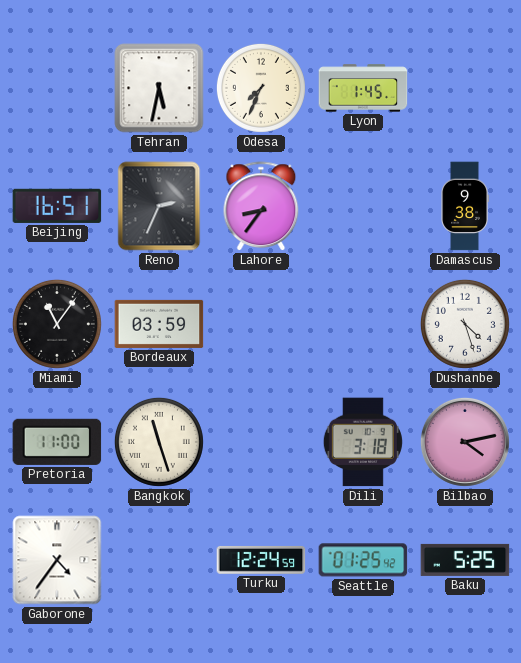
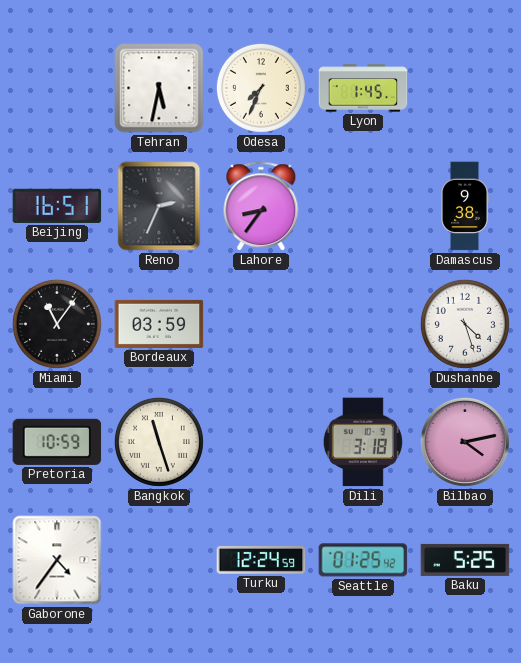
Pretoria: 11:00 -> 10:59
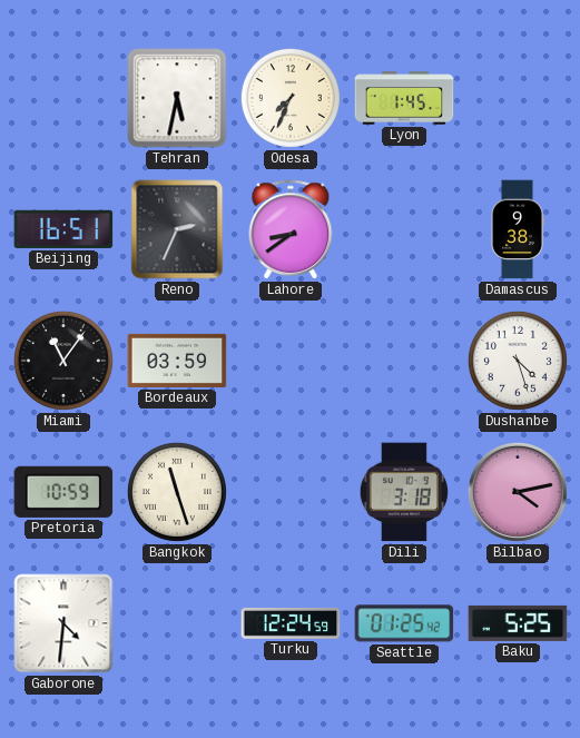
Lahore: 8:36 -> 8:39
Gaborone: 4:36 -> 4:31
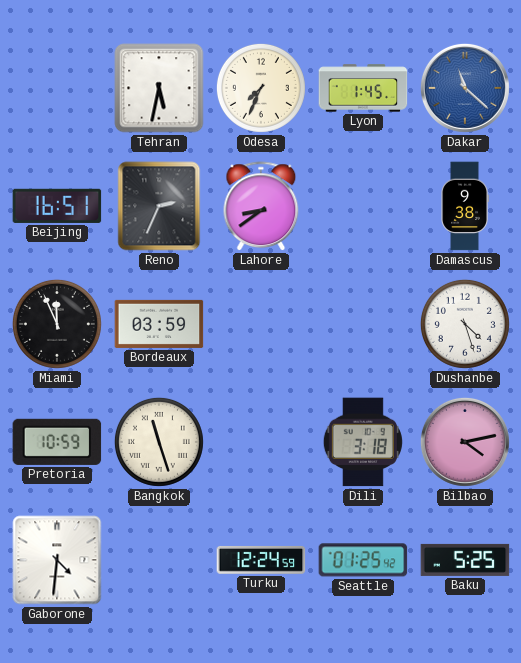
Dakar: none -> 11:22
Miami: 11:06 -> 11:56
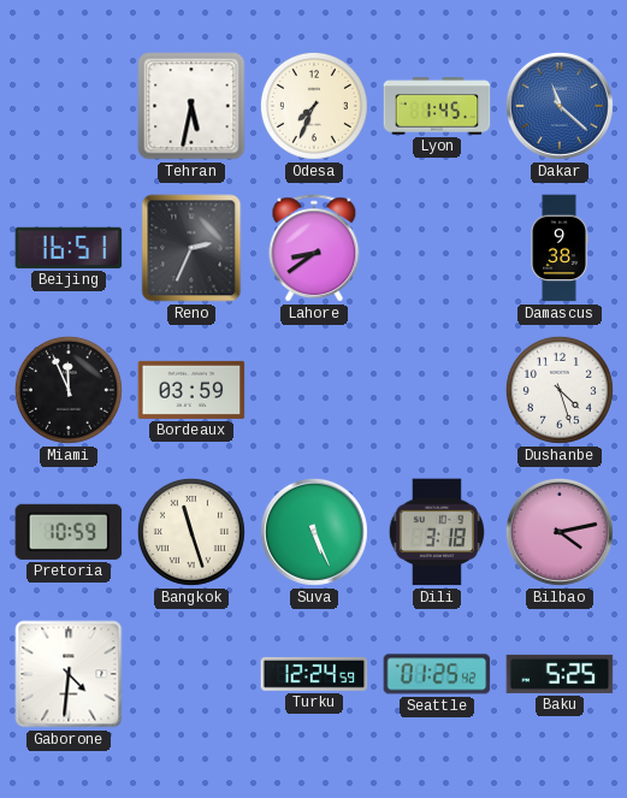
Suva: none -> 5:26
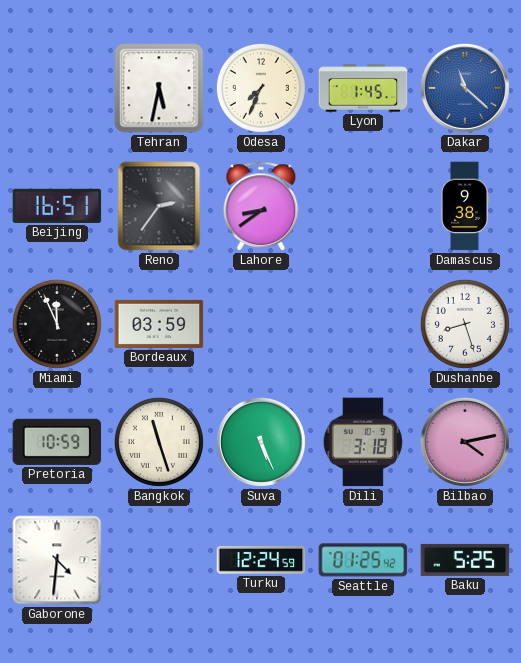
Reno: 2:34 -> 2:36
Dushanbe: 4:27 -> 8:27
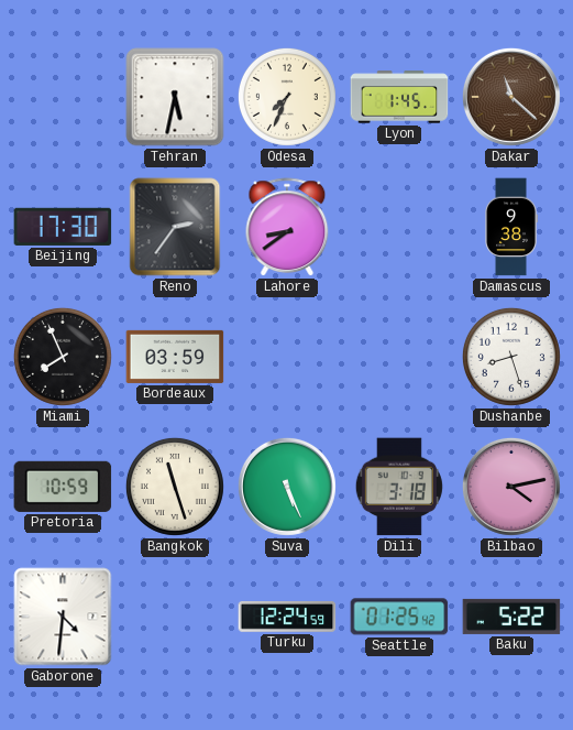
Dakar dial: blue -> brown
Beijing: 16:51 -> 17:30
Miami: 11:56 -> 7:56
Baku: 5:25 -> 5:22
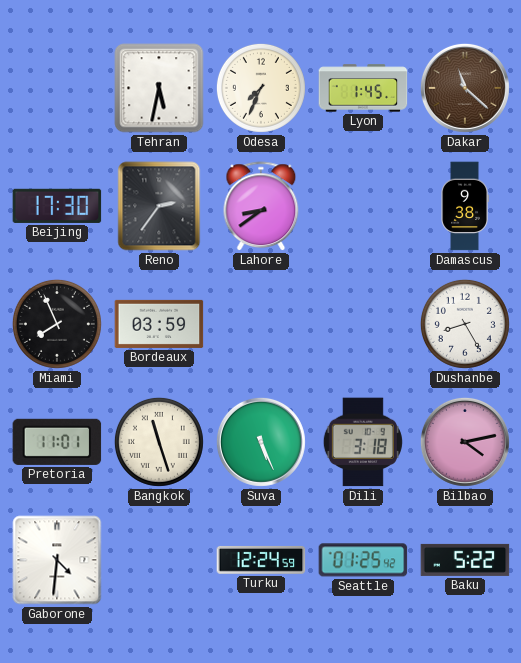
Dushanbe: 8:27 -> 8:25
Pretoria: 10:59 -> 11:01
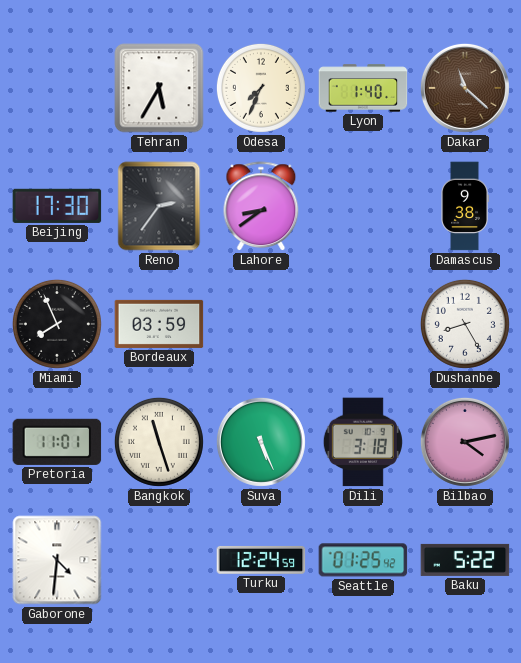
Tehran: 5:32 -> 5:35
Lyon: 1:45 -> 1:40
